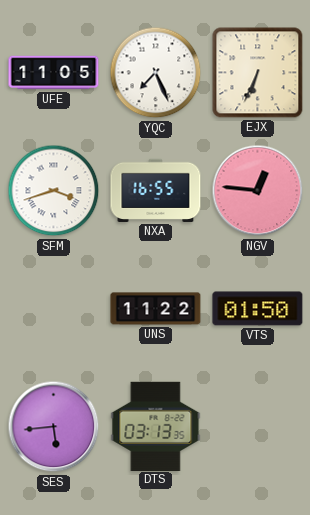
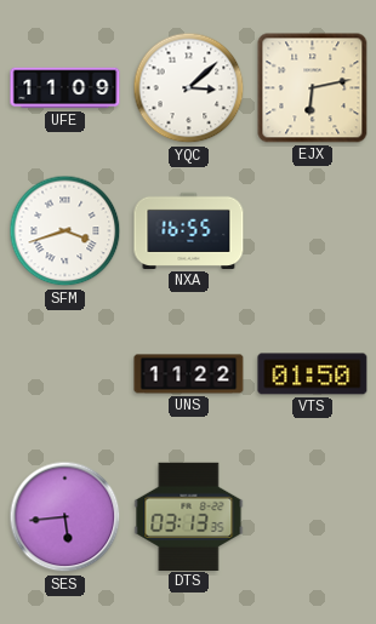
UFE: 11:05 -> 11:09
YQC: 7:26 -> 3:08
EJX: 6:34 -> 6:13
NGV: 12:46 -> none
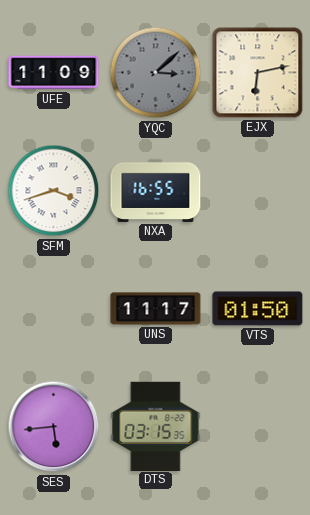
YQC dial: white -> grey
UNS: 11:22 -> 11:17
DTS: 03:13 -> 03:15
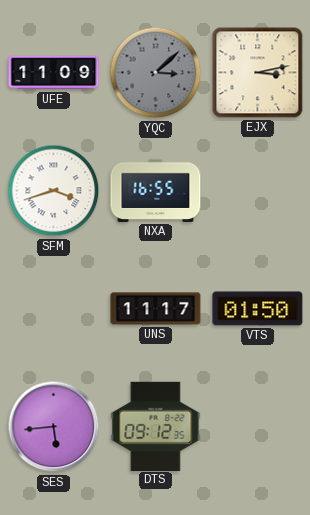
EJX: 6:13 -> 3:13
DTS: 03:15 -> 09:12
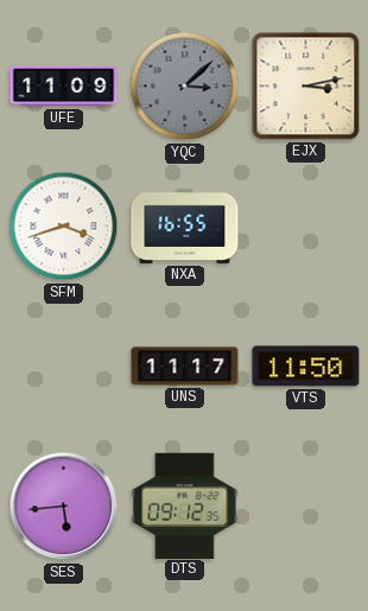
VTS: 01:50 -> 11:50
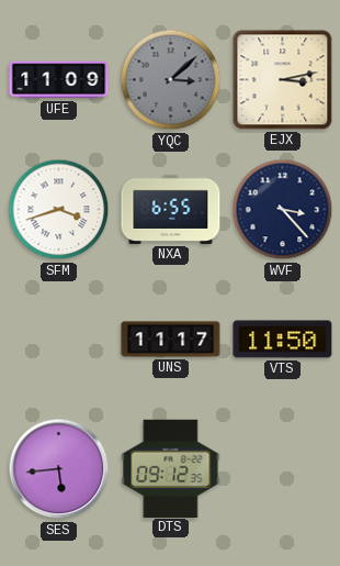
NXA: 16:55 -> 6:55
WVF: none -> 3:23
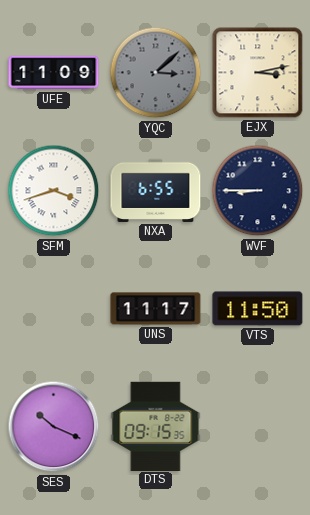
WVF: 3:23 -> 8:45
SES: 5:44 -> 10:19
DTS: 09:12 -> 09:15
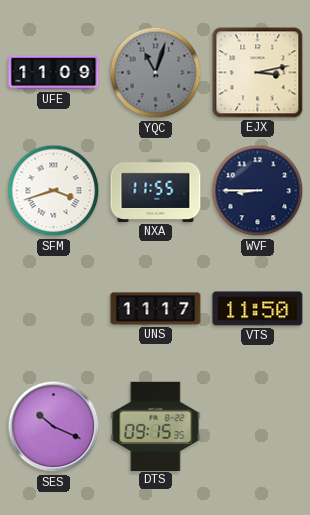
YQC: 3:08 -> 11:03
NXA: 6:55 -> 11:55
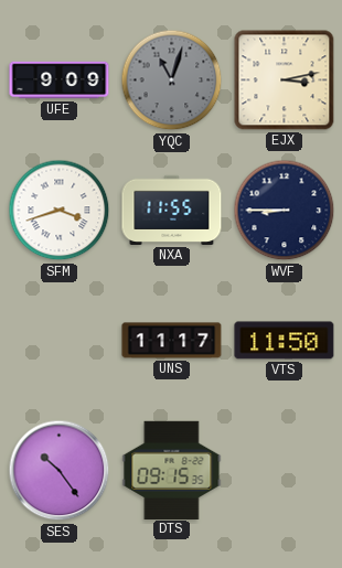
UFE: 11:09 -> 9:09
SES: 10:19 -> 10:24
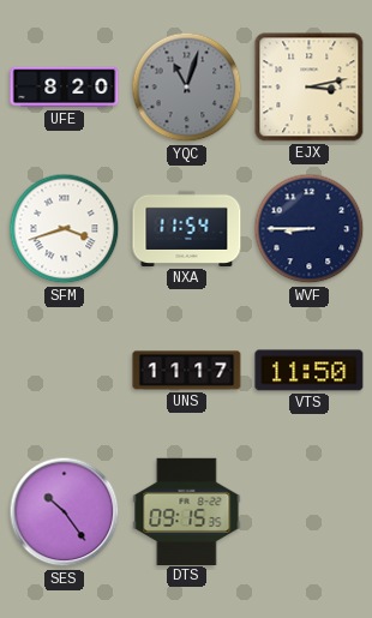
UFE: 9:09 -> 8:20
NXA: 11:55 -> 11:54
